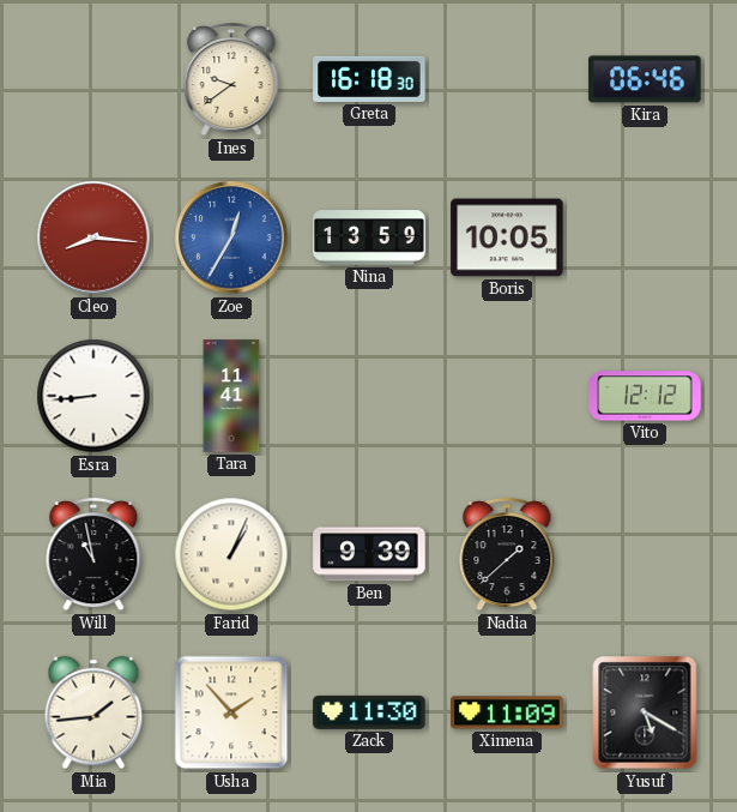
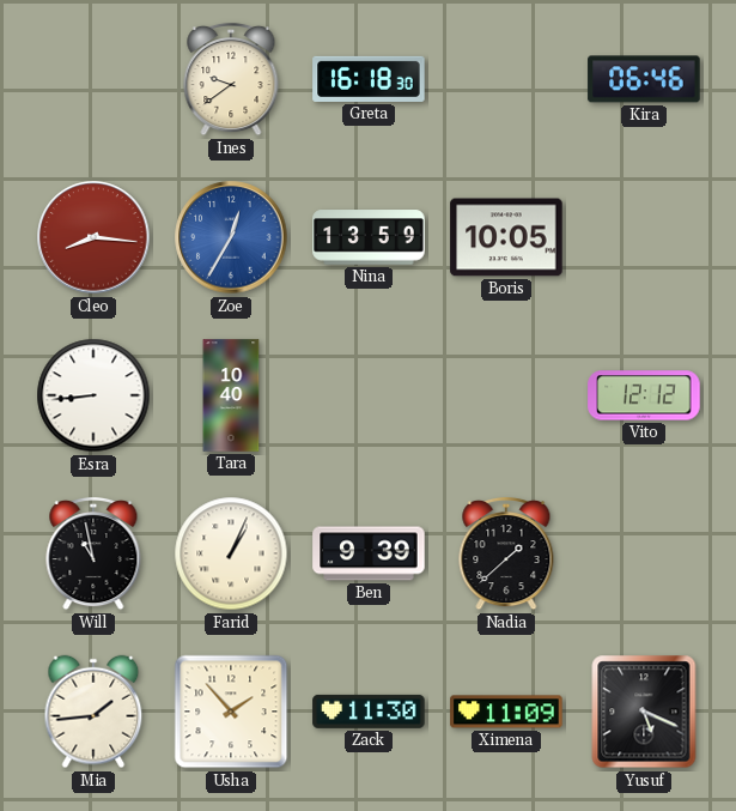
Tara: 11:41 -> 10:40
Yusuf: 5:20 -> 5:19
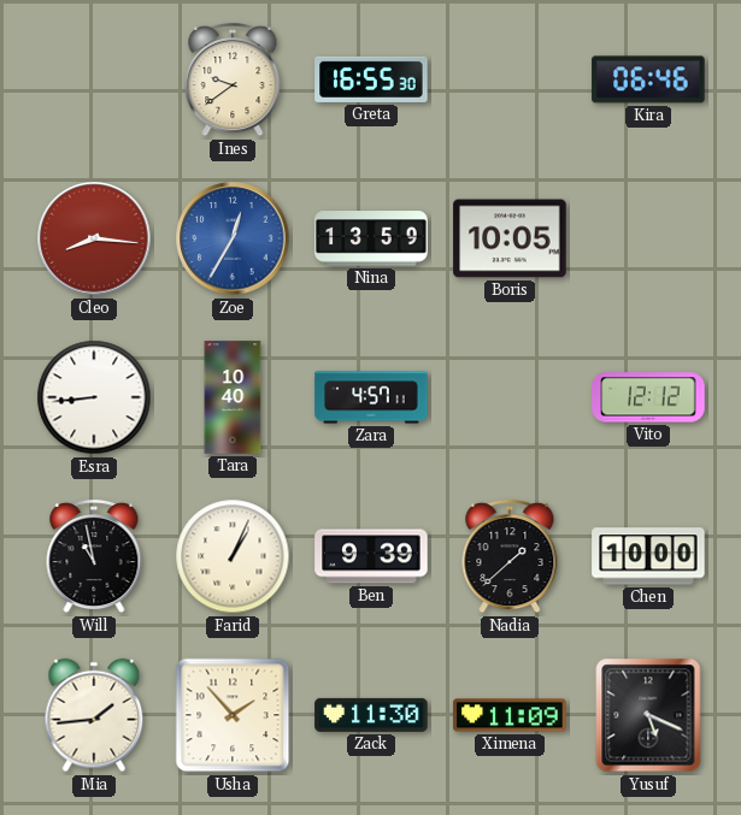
Greta: 16:18 -> 16:55
Zara: none -> 4:57
Chen: none -> 10:00
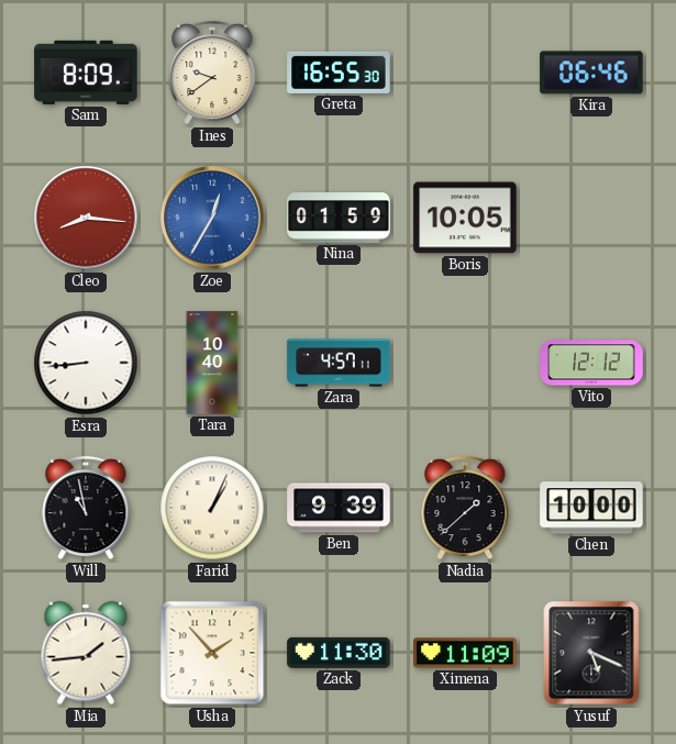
Sam: none -> 8:09
Nina: 13:59 -> 01:59
